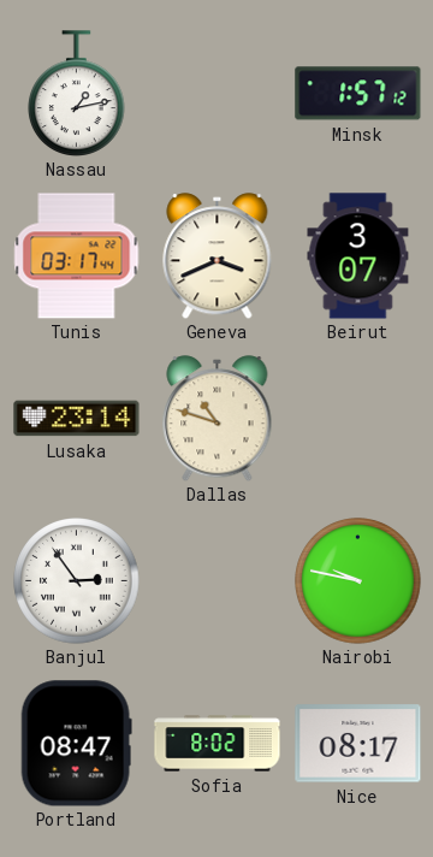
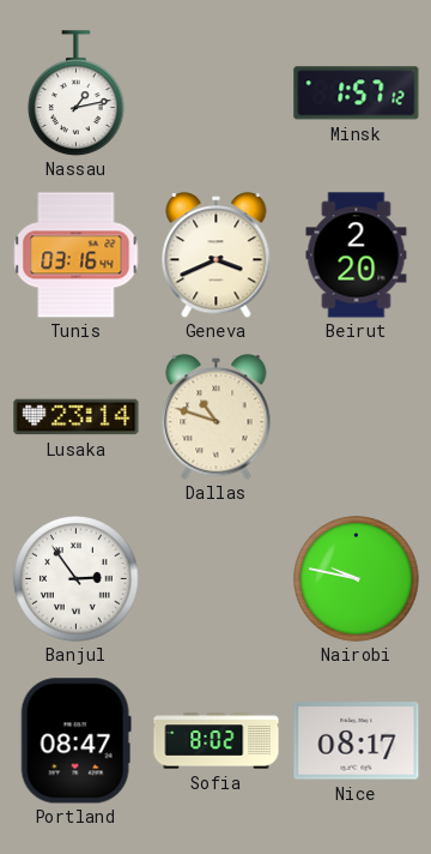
Tunis: 03:17 -> 03:16
Beirut: 3:07 -> 2:20
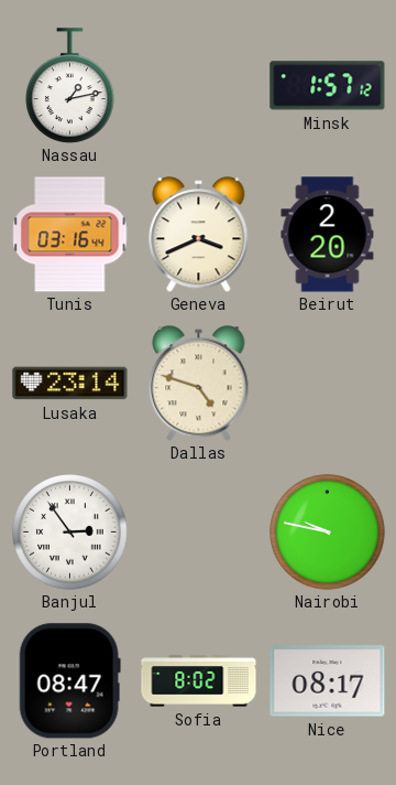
Dallas: 10:48 -> 4:48
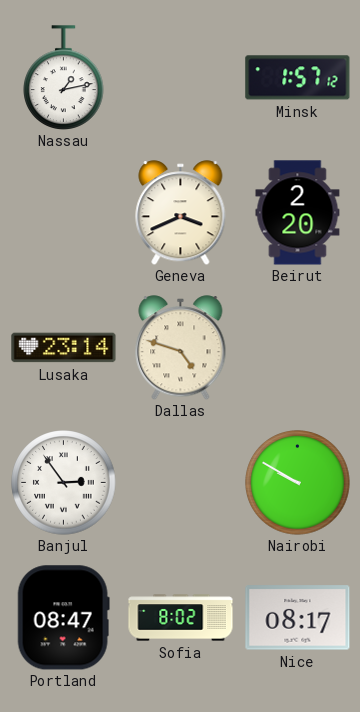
Tunis: 03:16 -> none
Nairobi: 9:47 -> 9:50
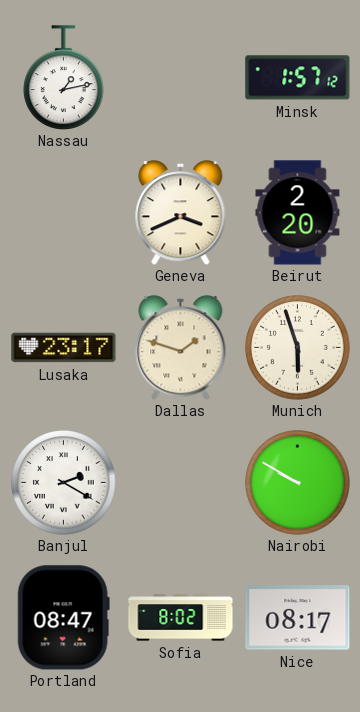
Lusaka: 23:14 -> 23:17
Dallas: 4:48 -> 1:48
Munich: none -> 5:57
Banjul: 2:54 -> 2:20
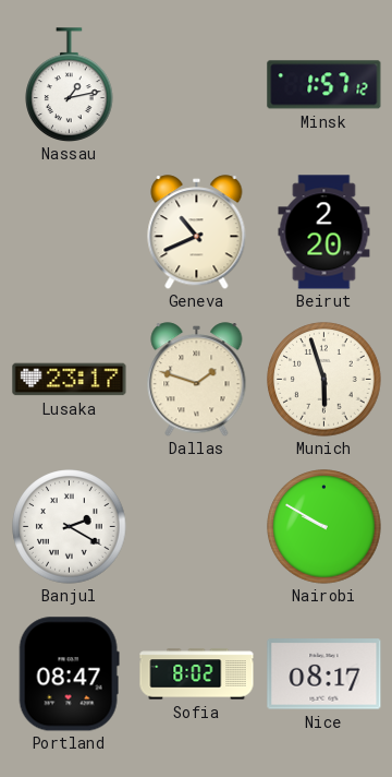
Geneva: 3:41 -> 10:41
